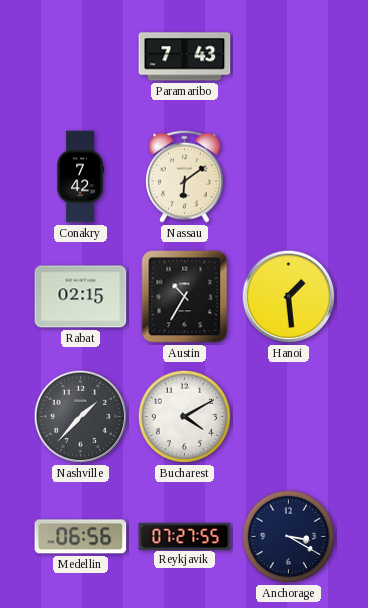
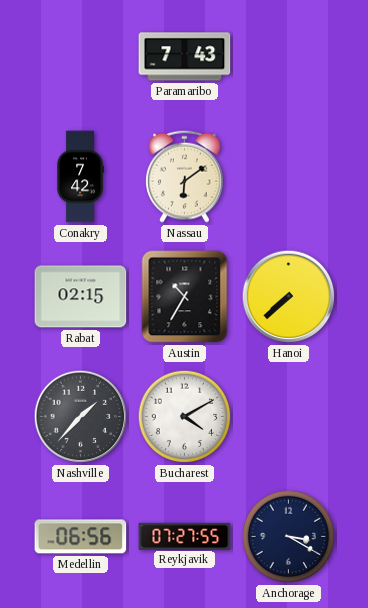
Hanoi: 1:29 -> 7:38
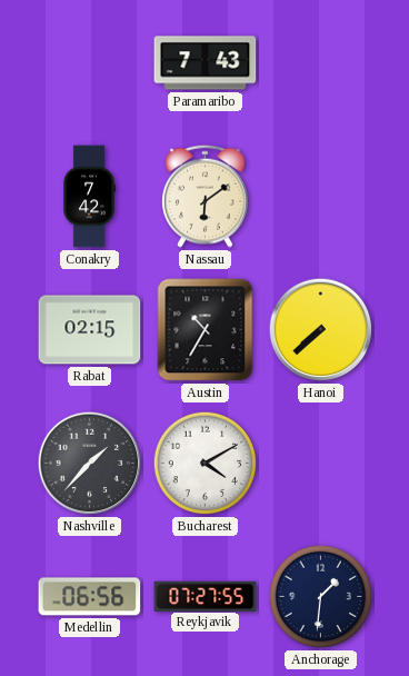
Anchorage: 3:20 -> 1:31
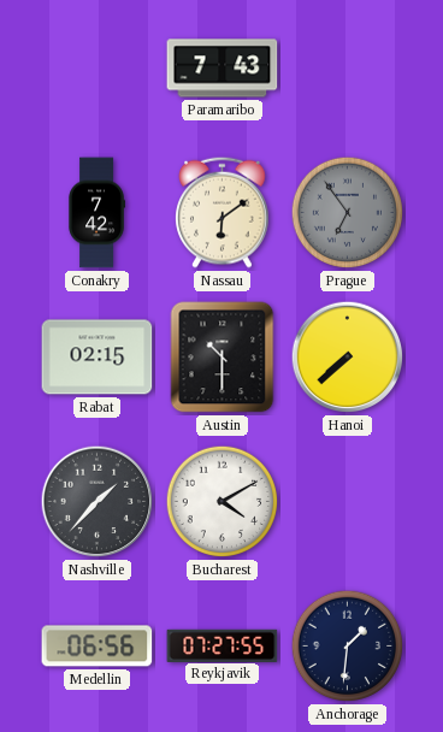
Prague: none -> 6:54
Austin: 10:35 -> 10:30
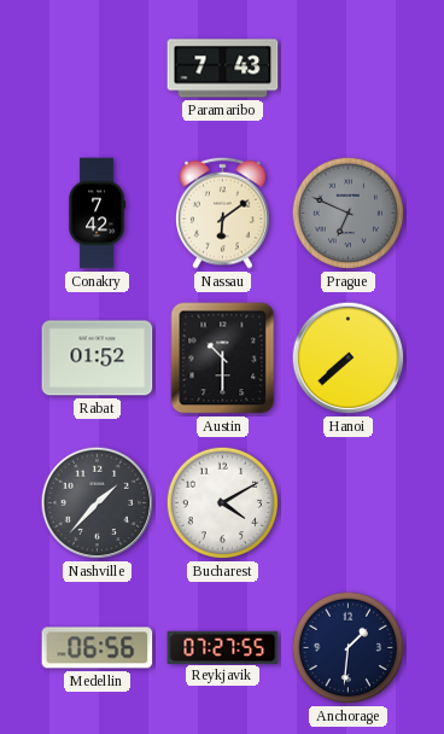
Prague: 6:54 -> 6:49
Rabat: 02:15 -> 01:52
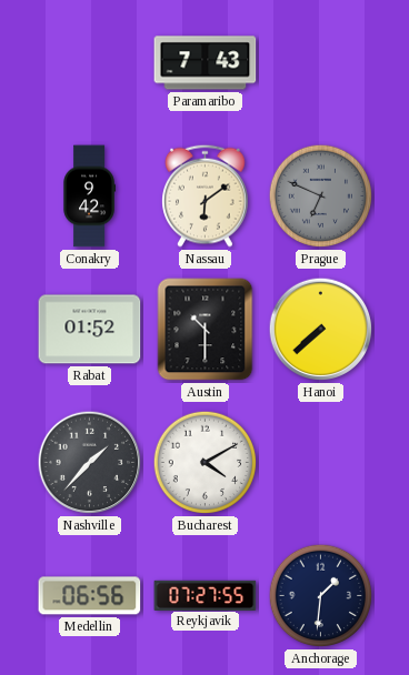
Conakry: 7:42 -> 9:42
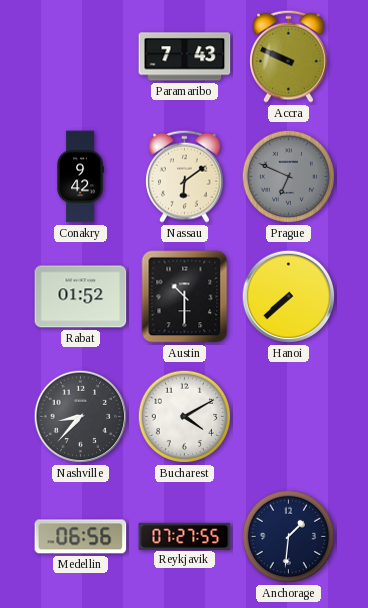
Accra: none -> 9:49
Nashville: 1:37 -> 8:37
